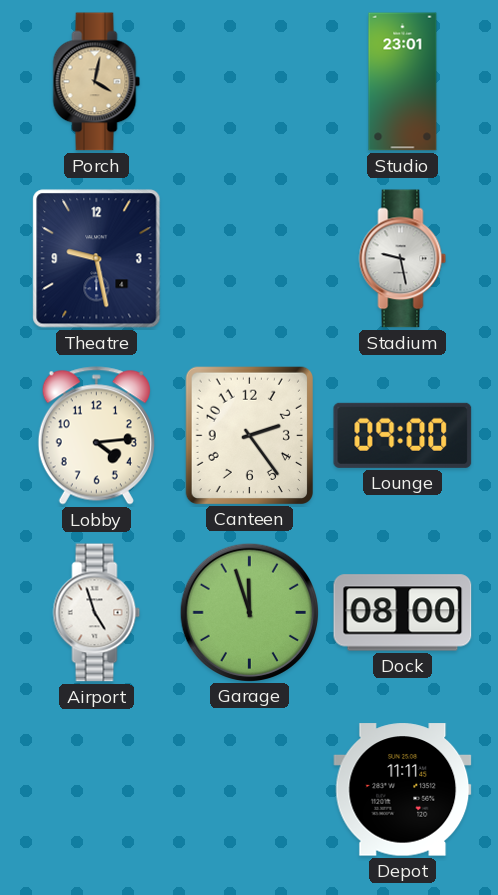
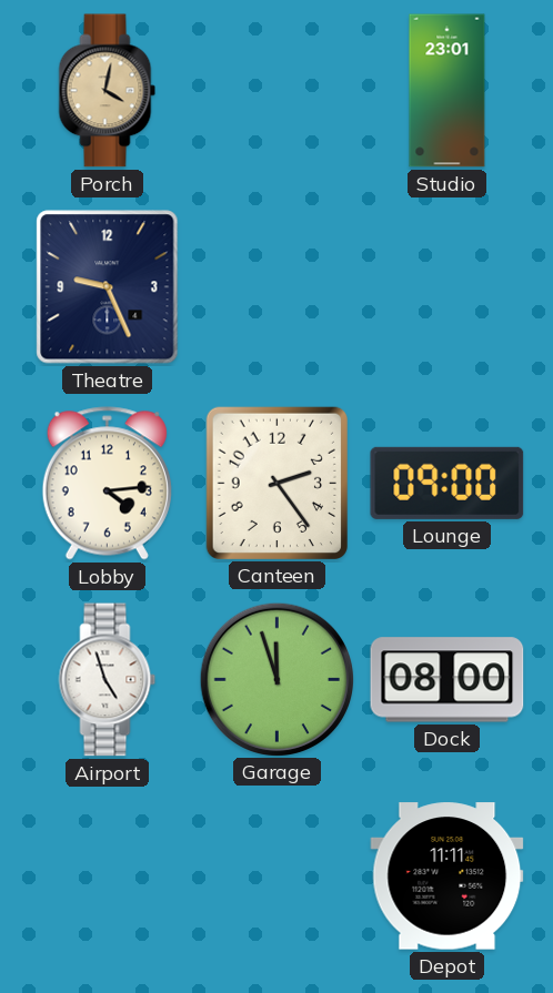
Theatre: 9:28 -> 9:26
Stadium: 9:28 -> none
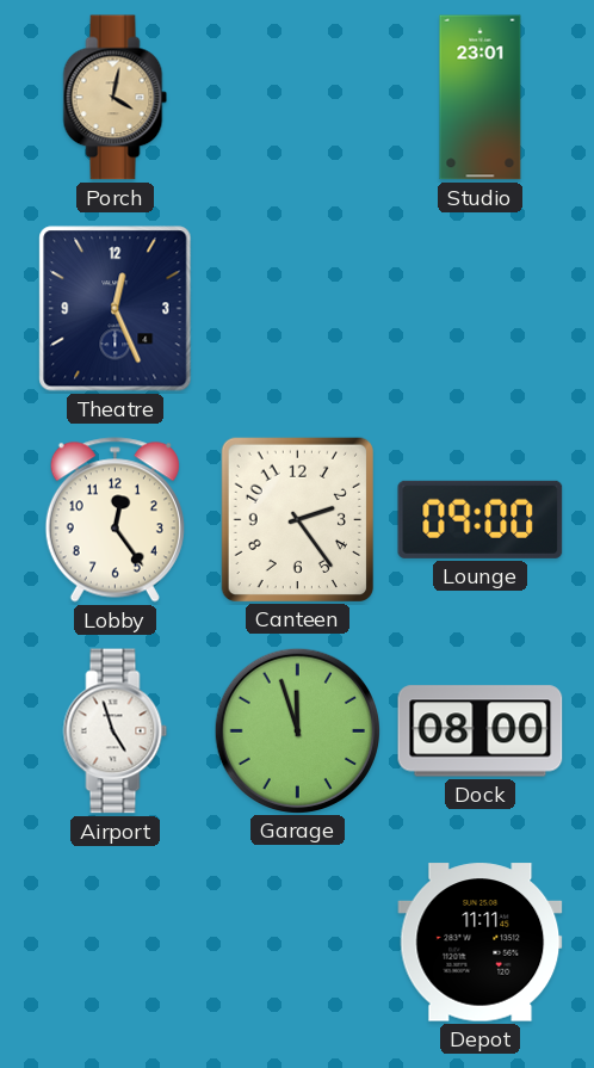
Theatre: 9:26 -> 12:26
Lobby: 4:14 -> 12:24
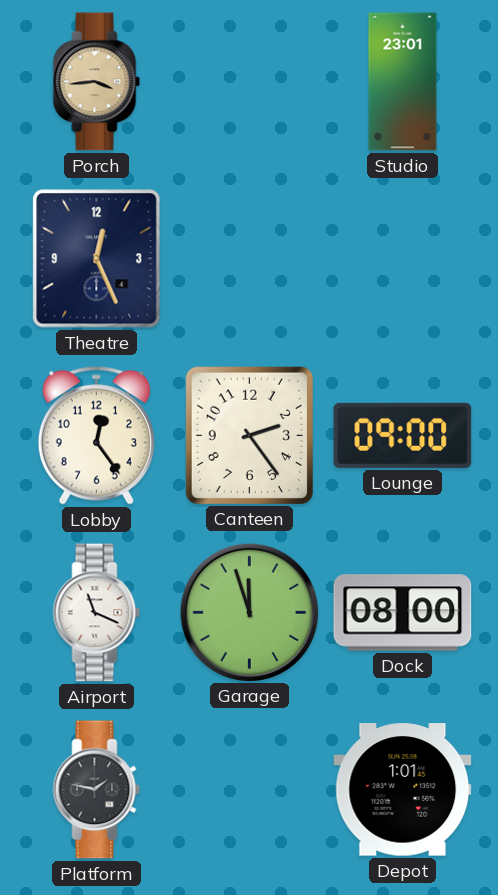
Porch: 4:02 -> 3:44
Airport: 4:57 -> 11:19
Platform: none -> 1:47
Depot: 11:11 -> 1:01
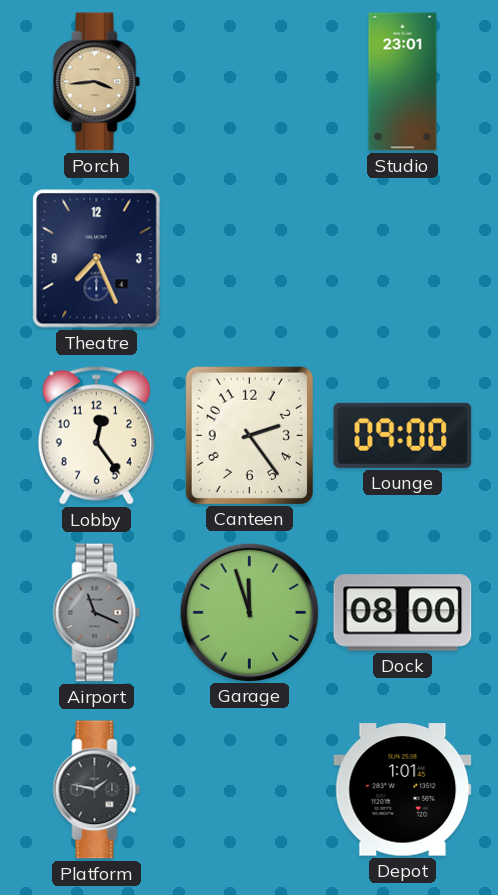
Theatre: 12:26 -> 7:26
Airport dial: white -> grey
